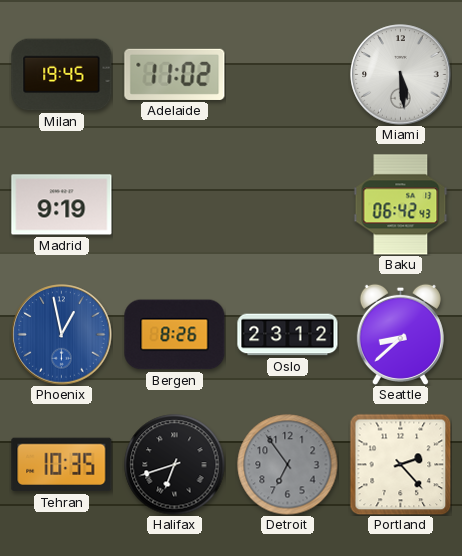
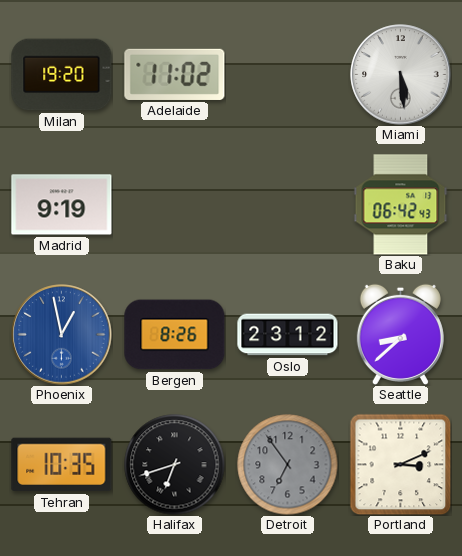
Milan: 19:45 -> 19:20
Portland: 2:23 -> 3:11
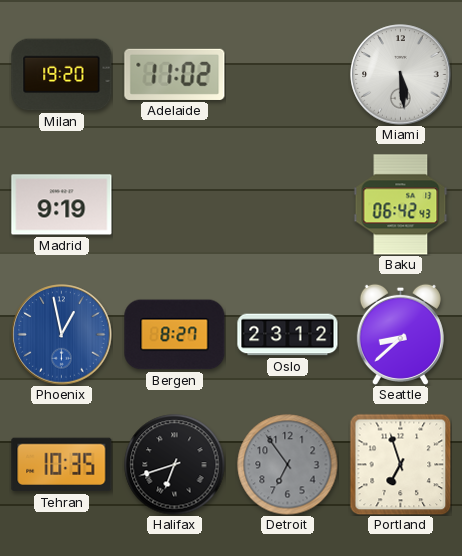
Bergen: 8:26 -> 8:27
Portland: 3:11 -> 6:57
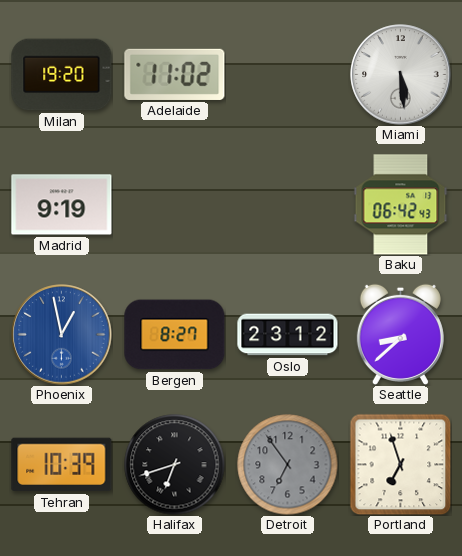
Tehran: 10:35 -> 10:39
